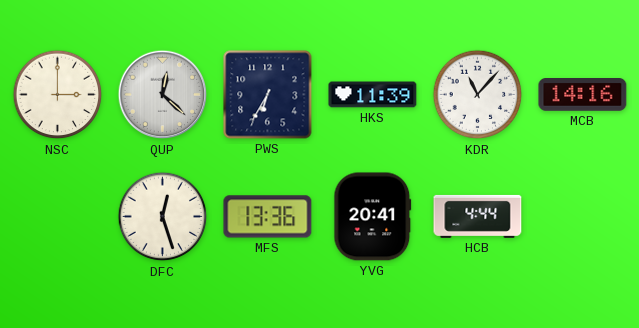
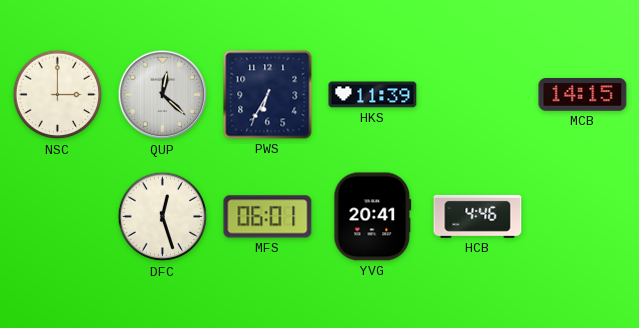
KDR: 11:07 -> none
MCB: 14:16 -> 14:15
MFS: 13:36 -> 06:01
HCB: 4:44 -> 4:46
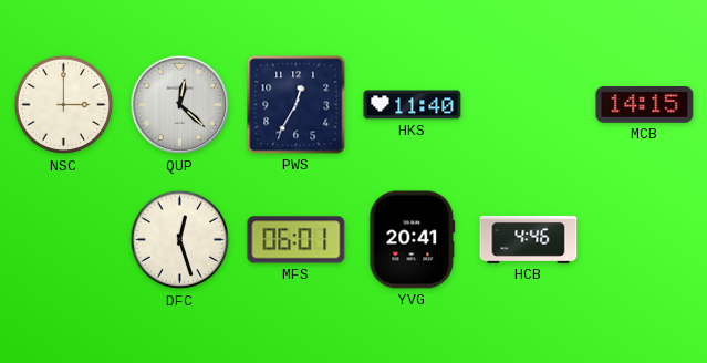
PWS: 6:35 -> 12:35
HKS: 11:39 -> 11:40
